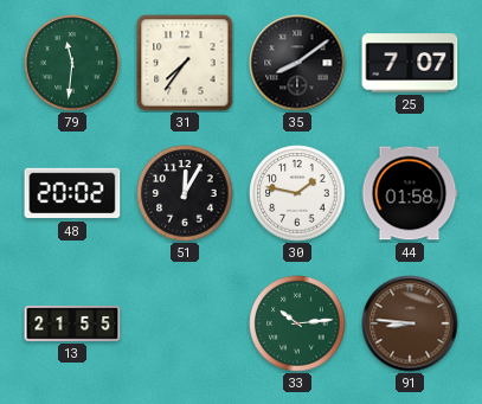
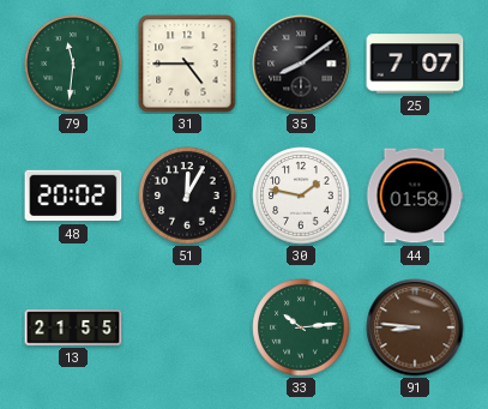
31: 7:36 -> 4:45
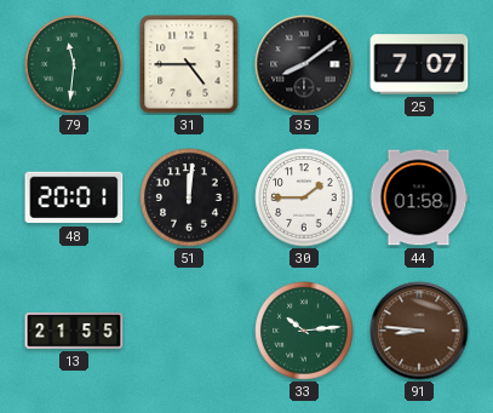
48: 20:02 -> 20:01
51: 12:05 -> 12:01
30: 1:47 -> 1:45
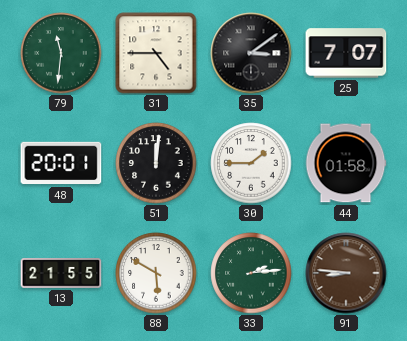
35: 8:09 -> 3:09
88: none -> 5:50
33: 10:14 -> 2:14
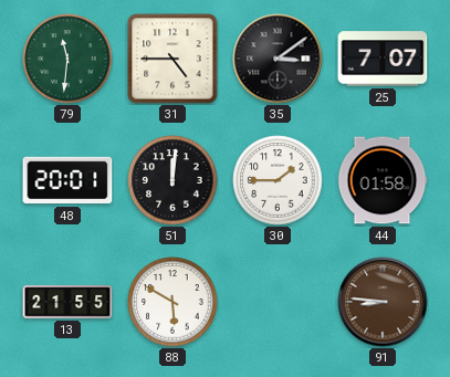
33: 2:14 -> none
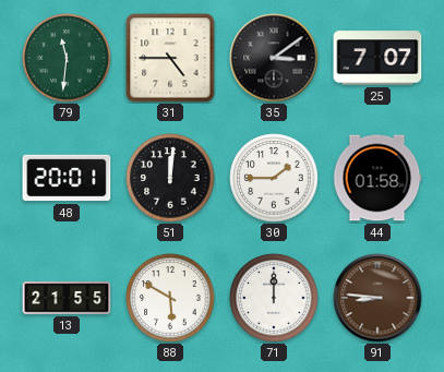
71: none -> 12:00
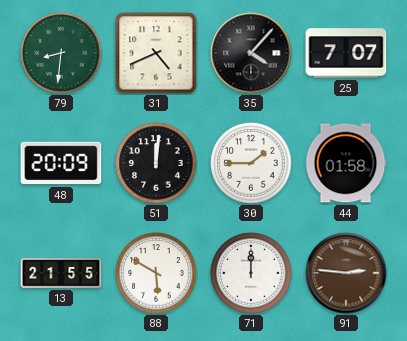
79: 11:31 -> 8:31
31: 4:45 -> 4:41
35: 3:09 -> 4:07
48: 20:01 -> 20:09
91: 8:46 -> 2:46
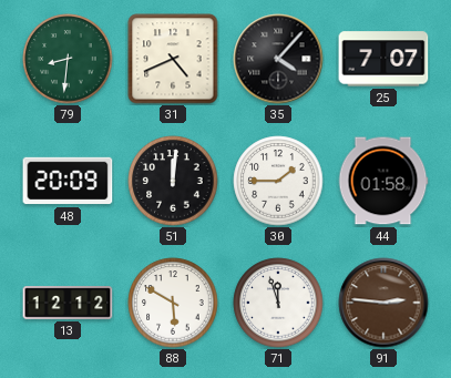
13: 21:55 -> 12:12
71: 12:00 -> 11:57
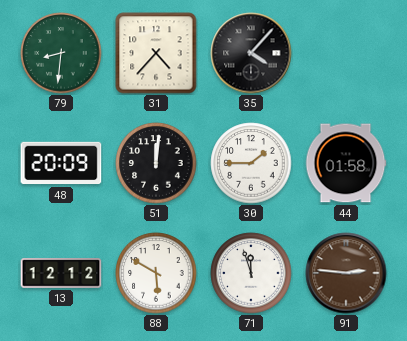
31: 4:41 -> 4:37
25: 7:07 -> none
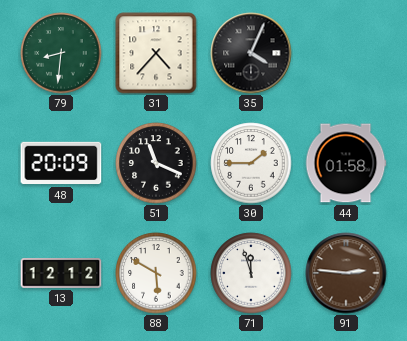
35: 4:07 -> 4:04
51: 12:01 -> 11:19
